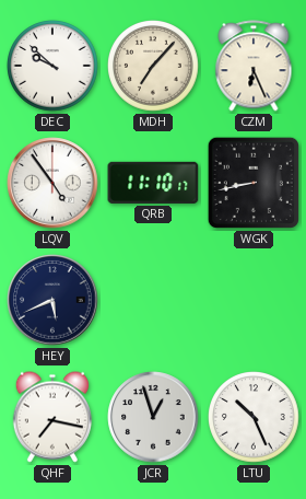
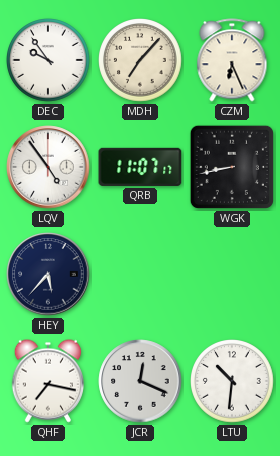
DEC: 9:52 -> 9:54
QRB: 11:10 -> 11:07
HEY: 5:41 -> 5:37
JCR: 12:57 -> 12:19
LTU: 10:26 -> 10:31
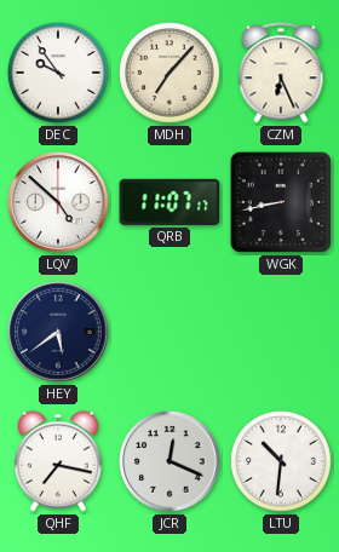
LQV: 4:54 -> 4:52
HEY: 5:37 -> 5:39
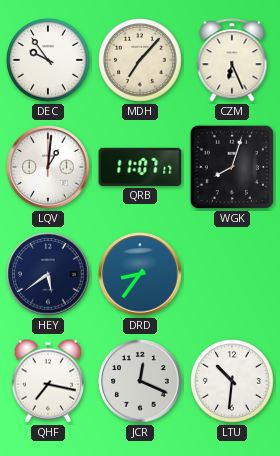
LQV: 4:52 -> 1:01
WGK: 8:43 -> 8:03
DRD: none -> 8:36
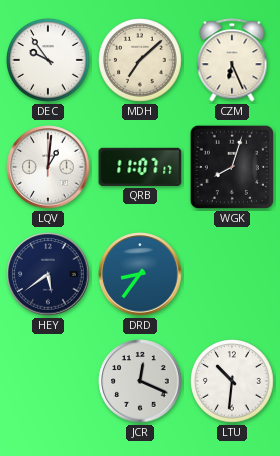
MDH: 7:07 -> 7:08
QHF: 7:17 -> none
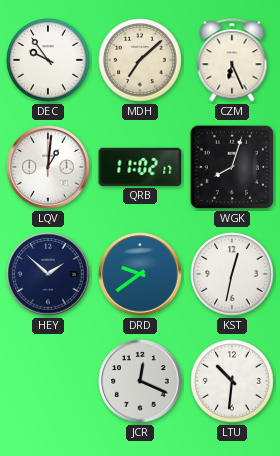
QRB: 11:07 -> 11:02
HEY: 5:39 -> 1:52
DRD: 8:36 -> 9:39
KST: none -> 12:32
